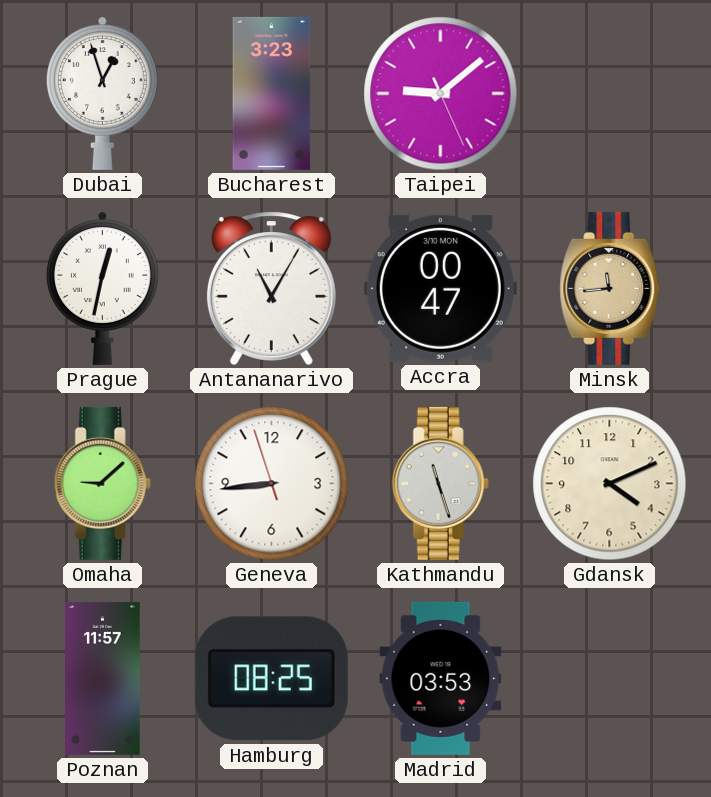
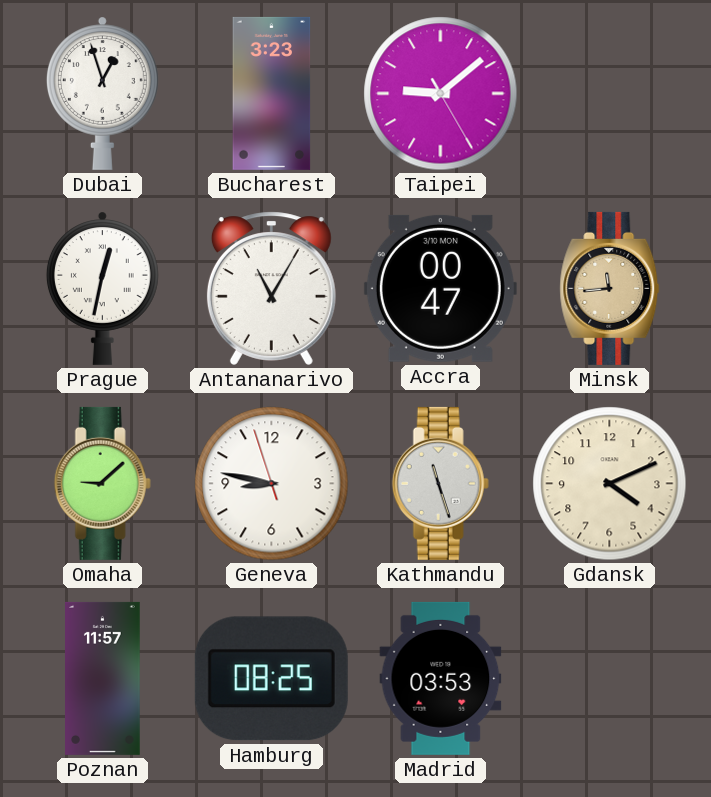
Taipei: 9:08:26 -> 9:08:25
Geneva: 8:43 -> 8:46
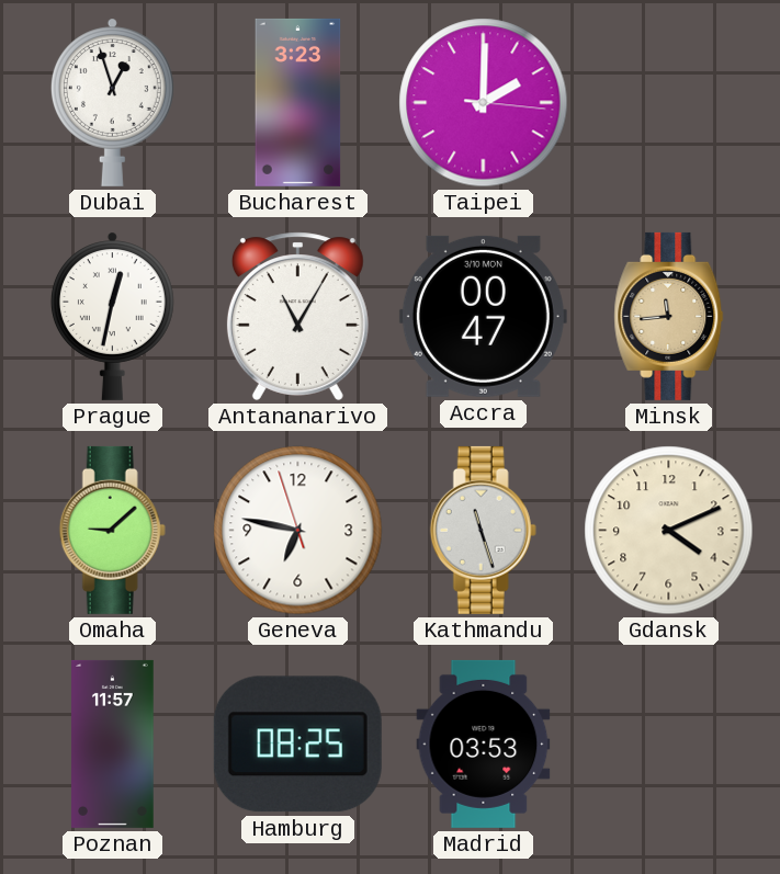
Taipei: 9:08 -> 2:00
Geneva: 8:46 -> 6:46
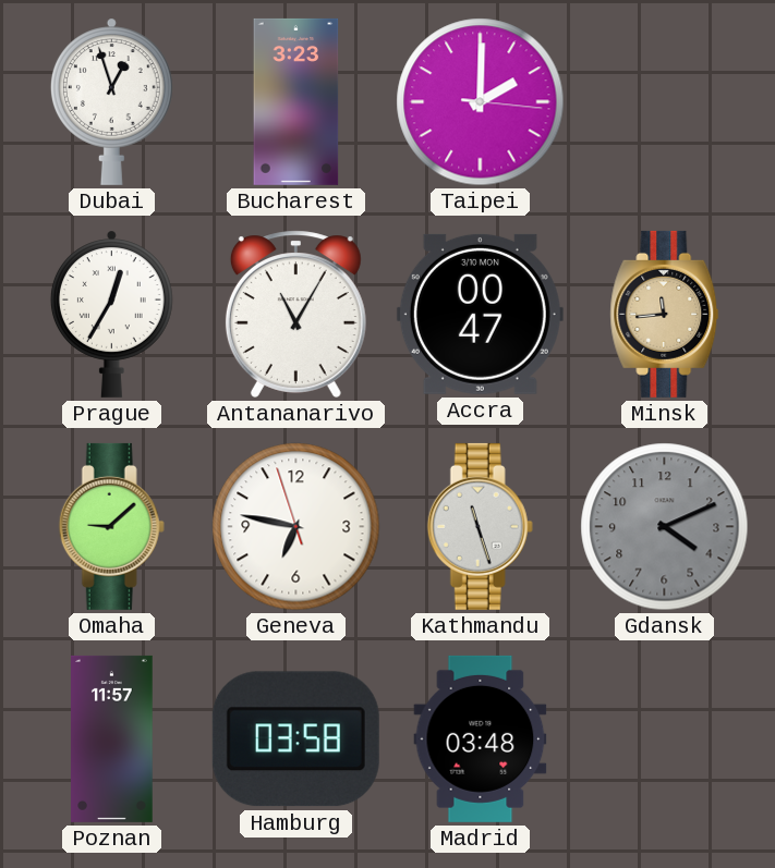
Prague: 12:32 -> 12:35
Gdansk dial: cream -> grey
Hamburg: 08:25 -> 03:58
Madrid: 03:53 -> 03:48
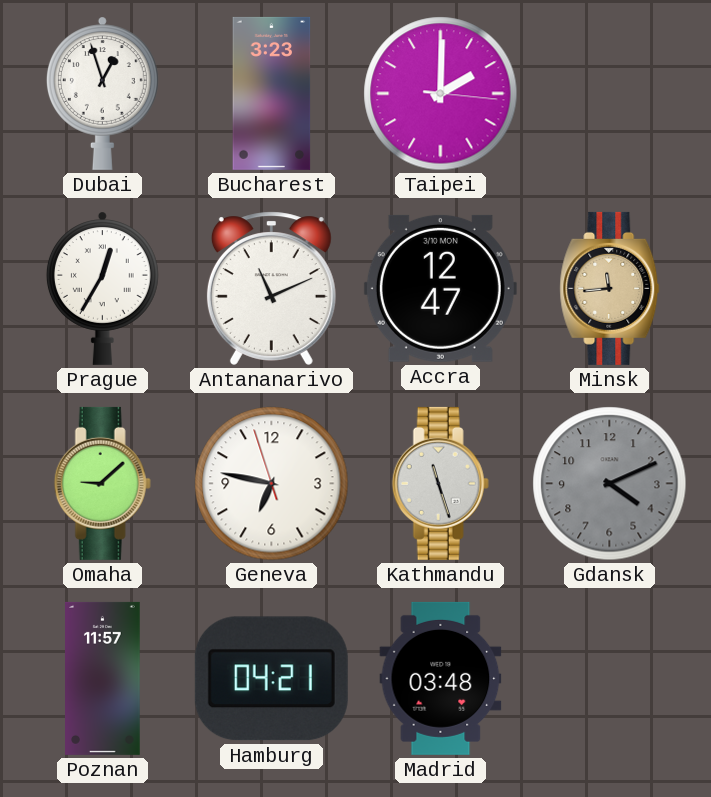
Antananarivo: 11:05 -> 11:11
Accra: 00:47 -> 12:47
Hamburg: 03:58 -> 04:21
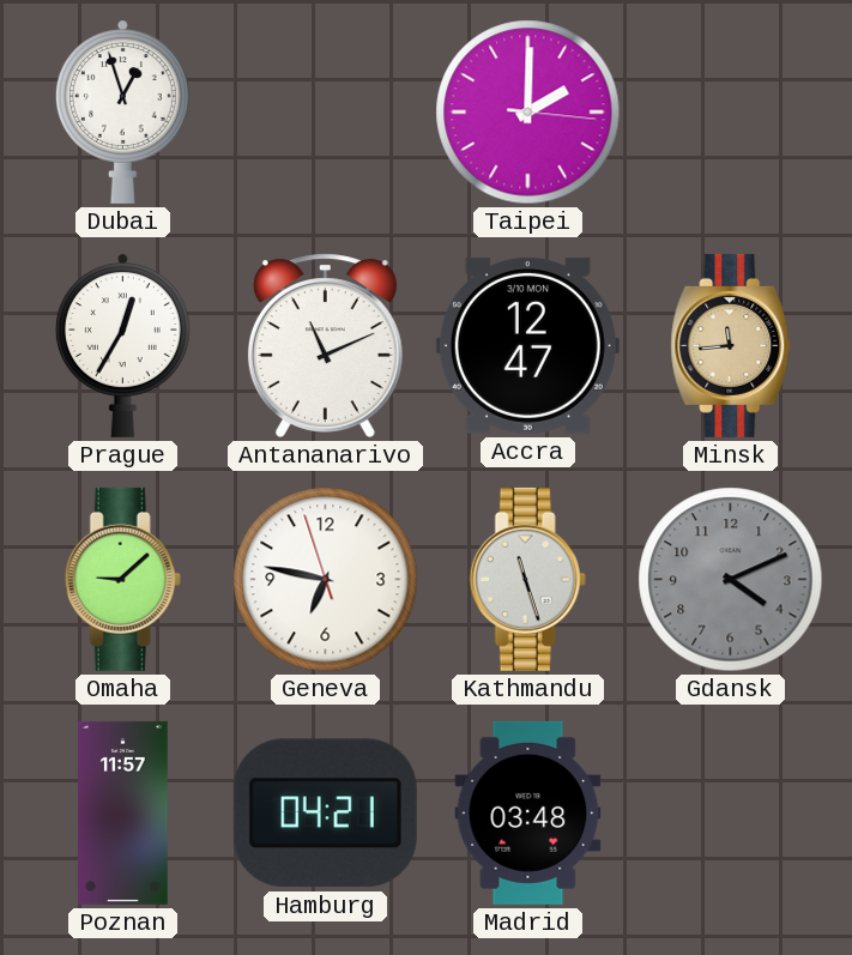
Bucharest: 3:23 -> none
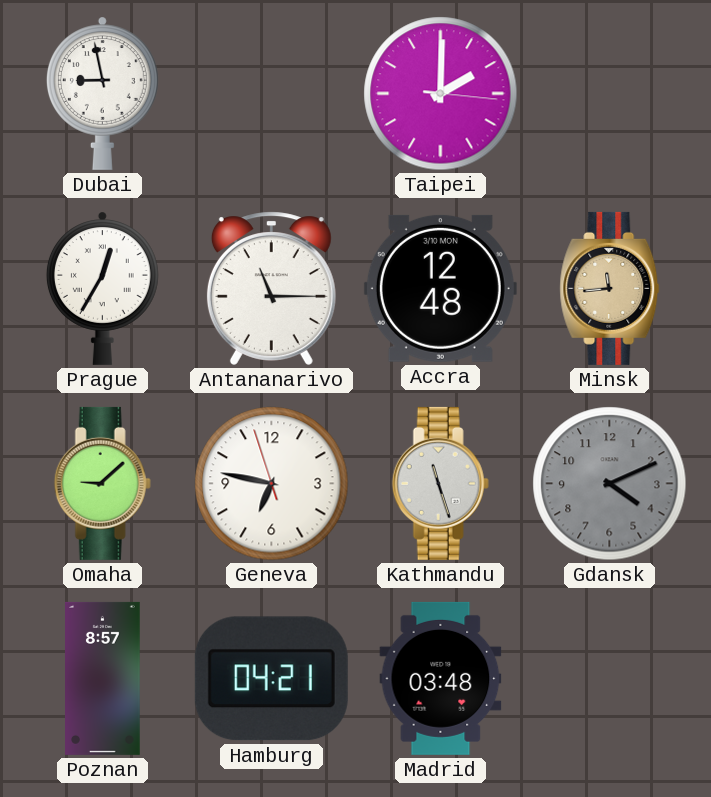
Dubai: 12:57 -> 8:58
Antananarivo: 11:11 -> 11:15
Accra: 12:47 -> 12:48
Poznan: 11:57 -> 8:57
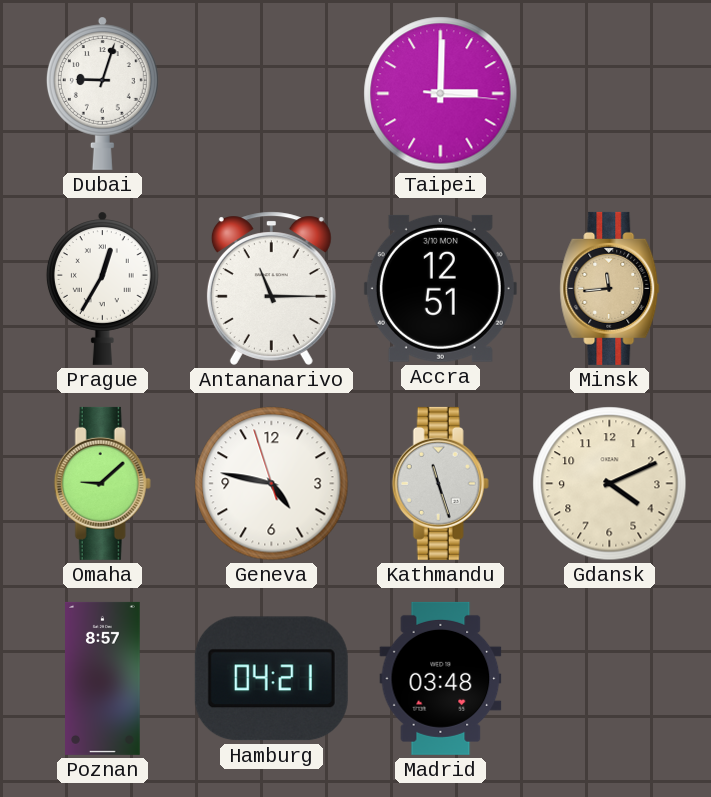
Dubai: 8:58 -> 9:03
Taipei: 2:00 -> 3:00
Accra: 12:48 -> 12:51
Geneva: 6:46 -> 4:46
Gdansk dial: grey -> cream
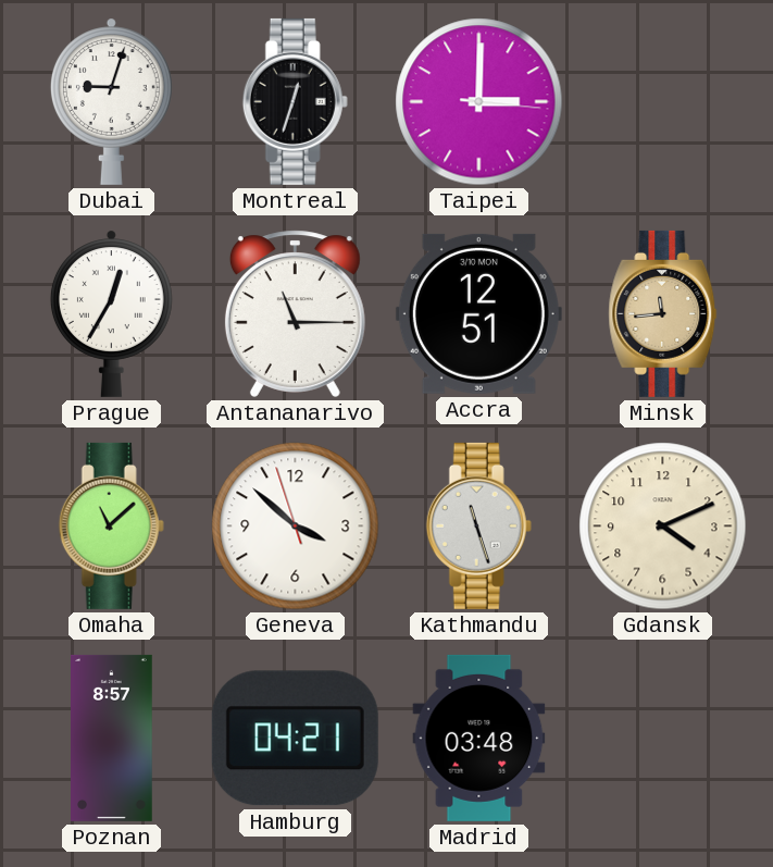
Montreal: none -> 12:33
Omaha: 9:08 -> 11:08
Geneva: 4:46 -> 3:51
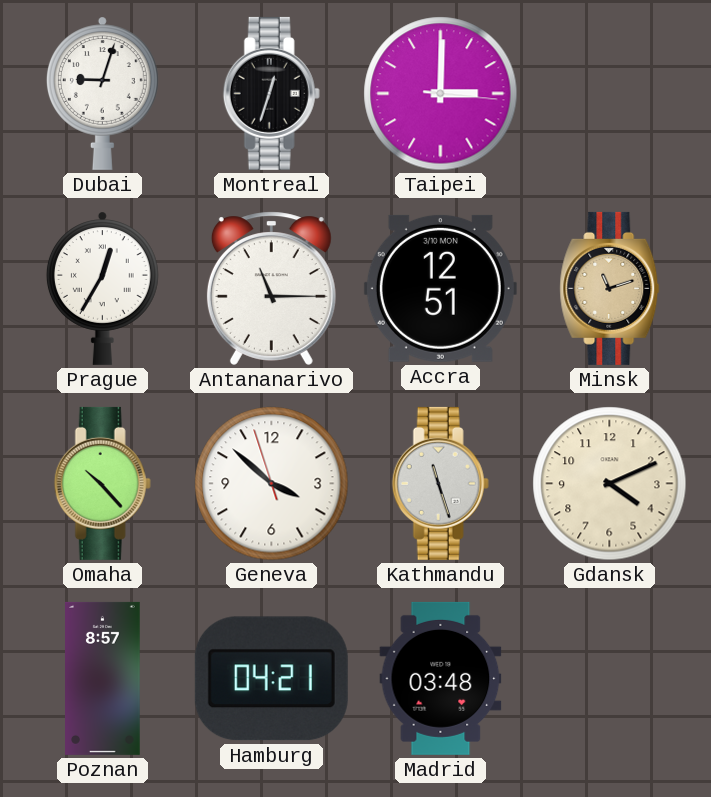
Minsk: 11:44 -> 11:12
Omaha: 11:08 -> 10:23
